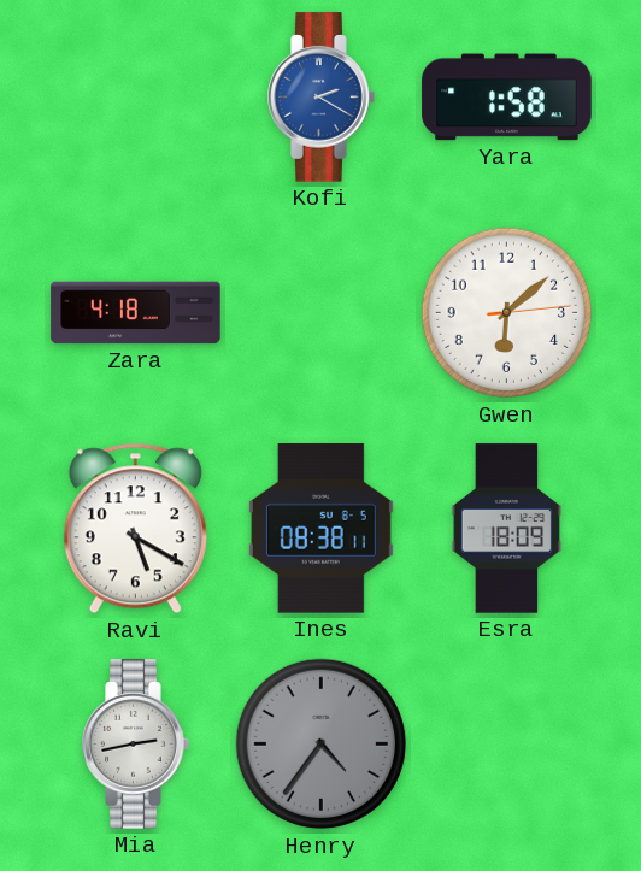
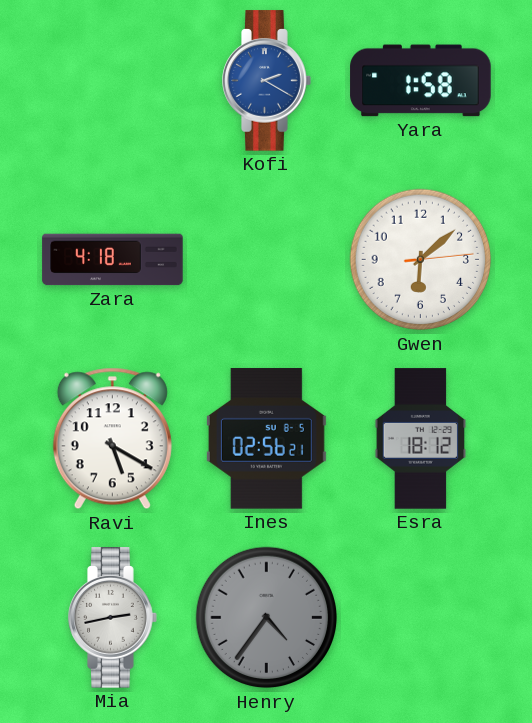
Ines: 08:38 -> 02:56
Esra: 18:09 -> 18:12
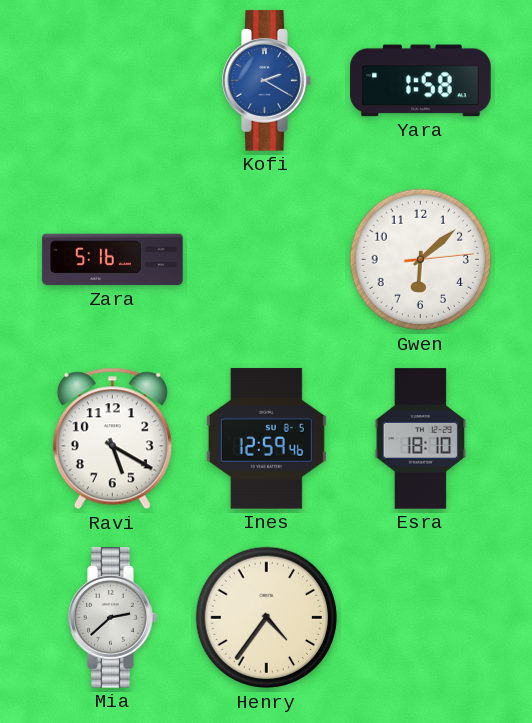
Zara: 4:18 -> 5:16
Ines: 02:56 -> 12:59
Esra: 18:12 -> 18:10
Mia: 2:43 -> 2:38
Henry dial: grey -> cream
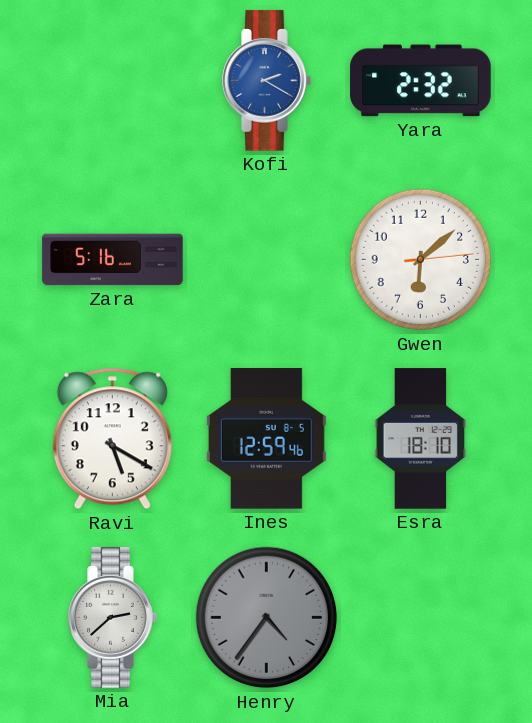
Yara: 1:58 -> 2:32
Henry dial: cream -> grey
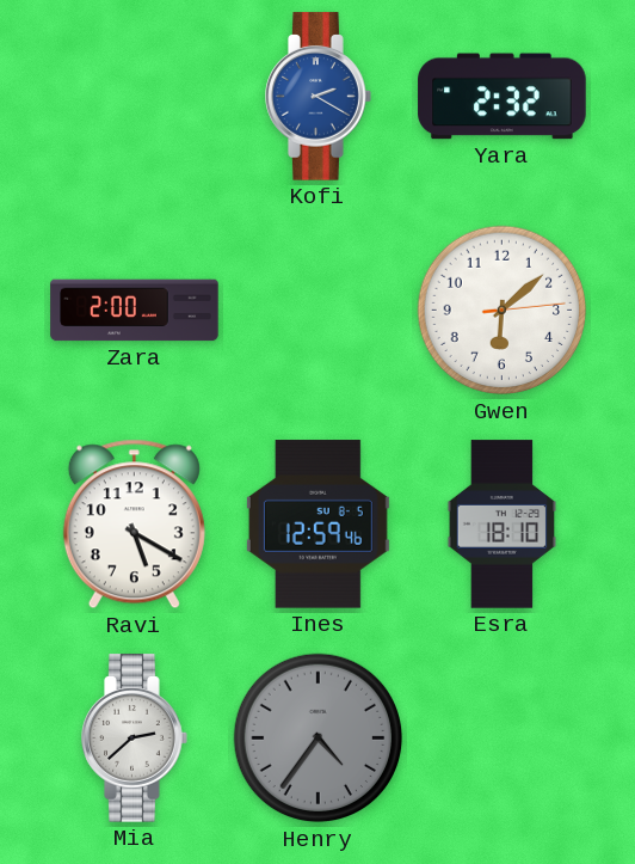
Zara: 5:16 -> 2:00
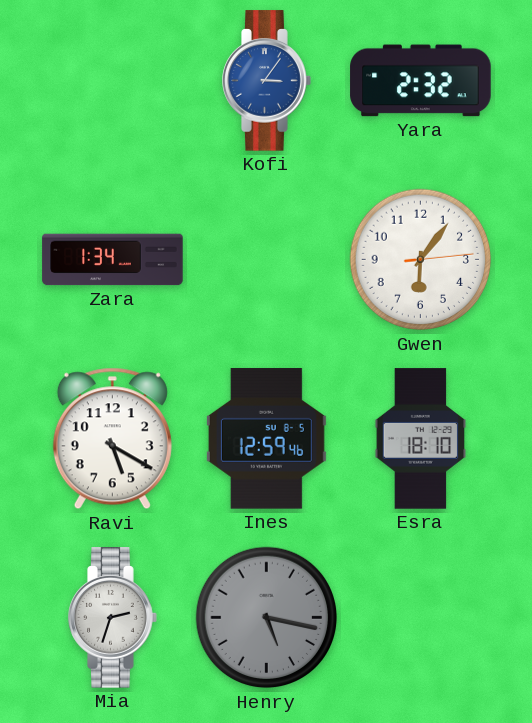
Kofi: 2:20 -> 3:06
Zara: 2:00 -> 1:34
Gwen: 6:08 -> 6:06
Mia: 2:38 -> 2:33
Henry: 4:36 -> 5:17
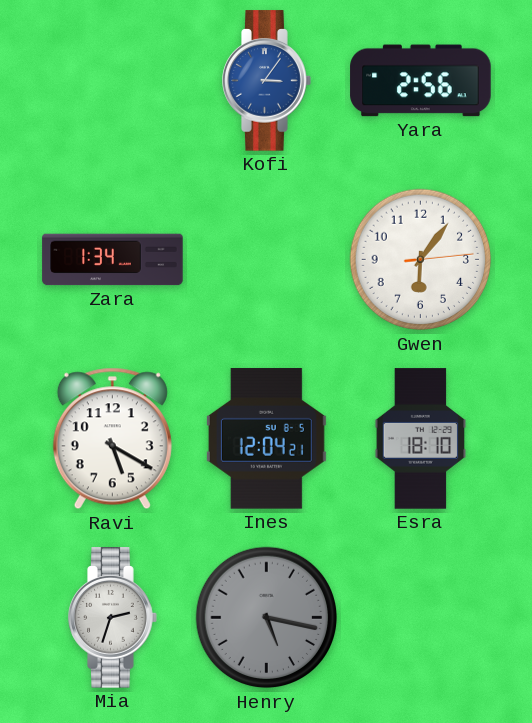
Yara: 2:32 -> 2:56
Ines: 12:59 -> 12:04
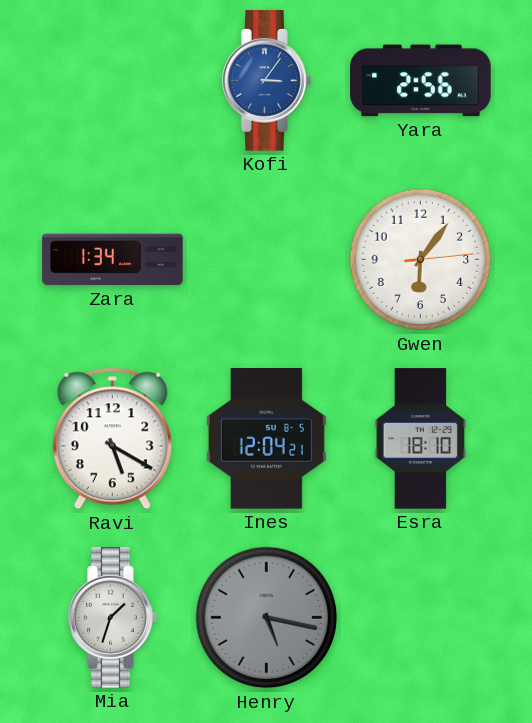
Mia: 2:33 -> 1:33
